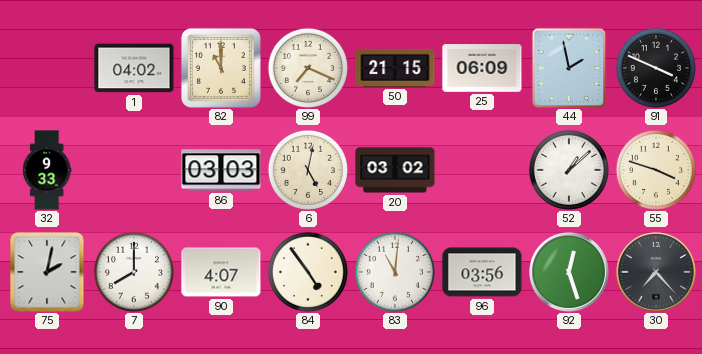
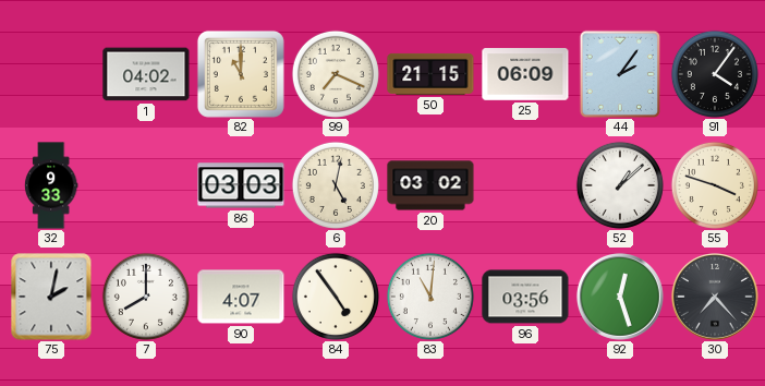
44: 1:58 -> 2:06
91: 3:49 -> 4:06
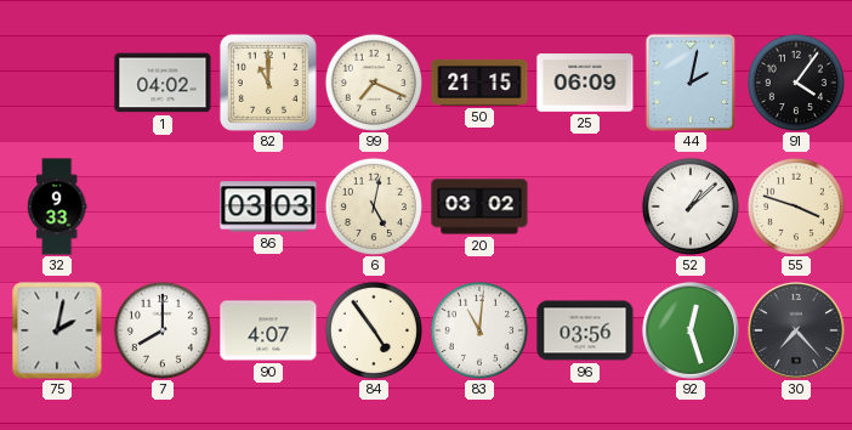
44: 2:06 -> 2:02
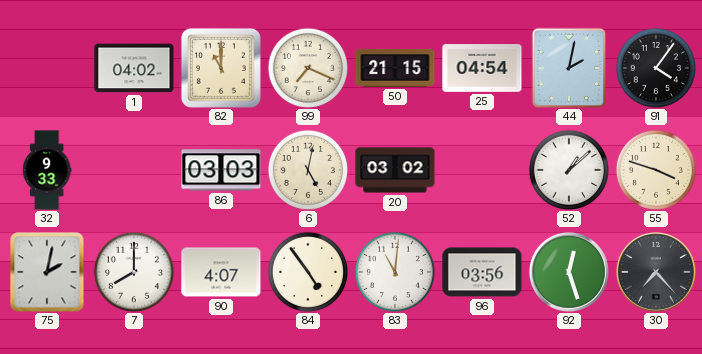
25: 06:09 -> 04:54
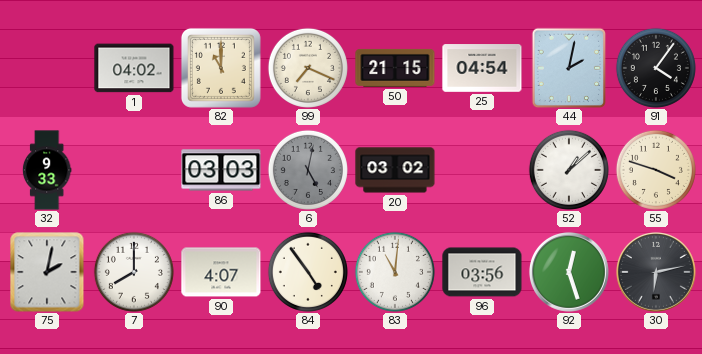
6 dial: cream -> grey
30: 7:23 -> 6:13
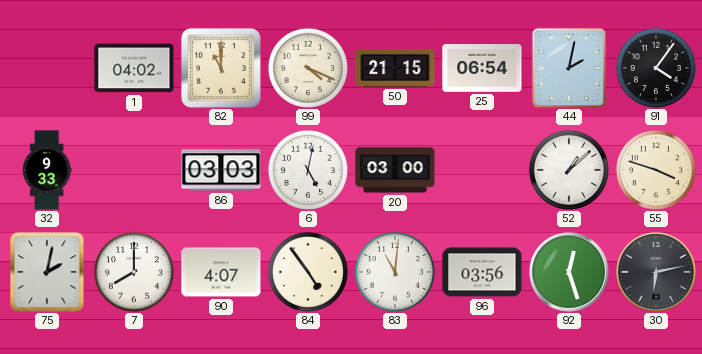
99: 7:19 -> 4:19
25: 04:54 -> 06:54
6 dial: grey -> white
20: 03:02 -> 03:00
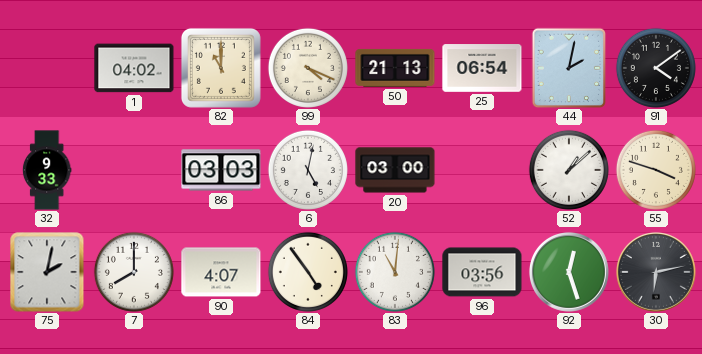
50: 21:15 -> 21:13
91: 4:06 -> 4:09
